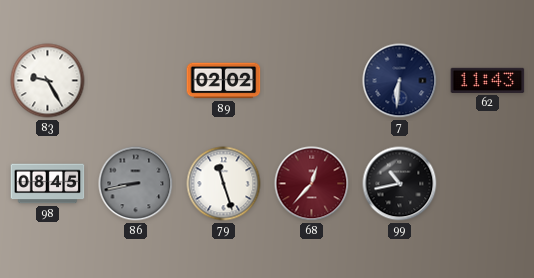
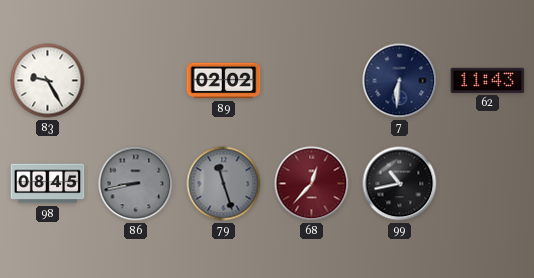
79 dial: white -> grey
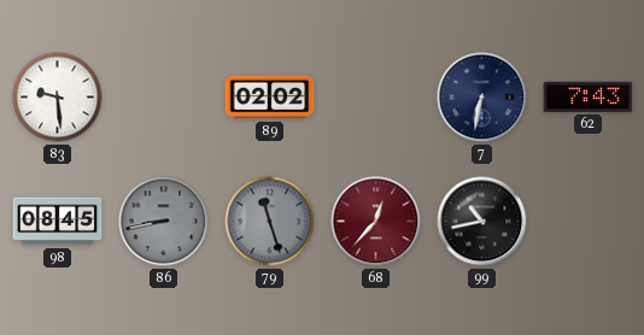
83: 9:25 -> 9:29
7: 6:31 -> 6:32
62: 11:43 -> 7:43
